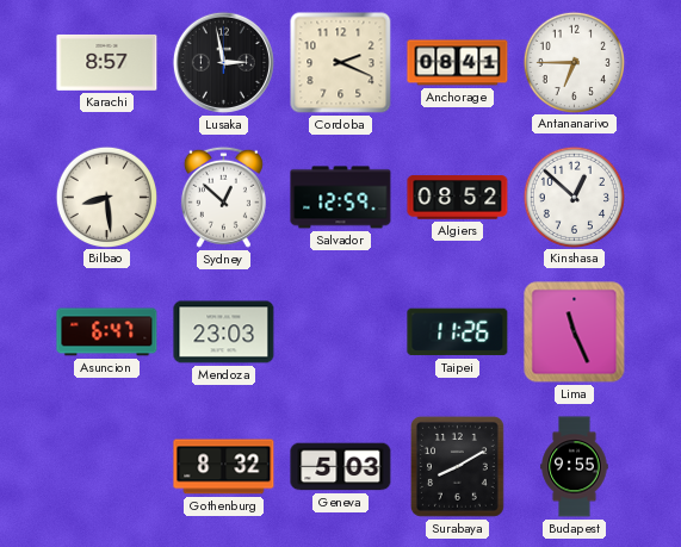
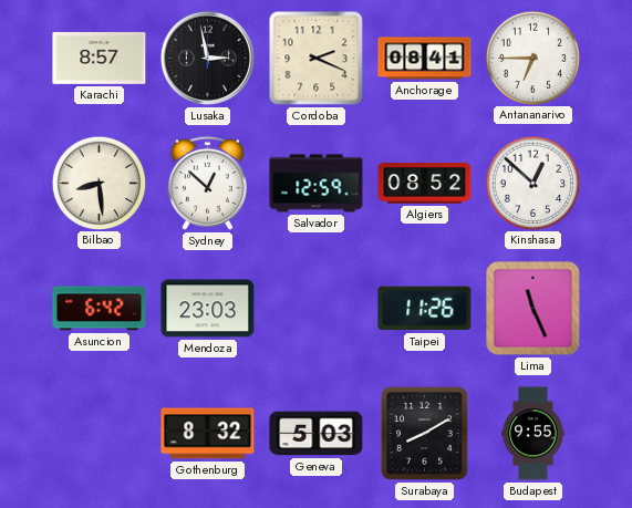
Asuncion: 6:47 -> 6:42
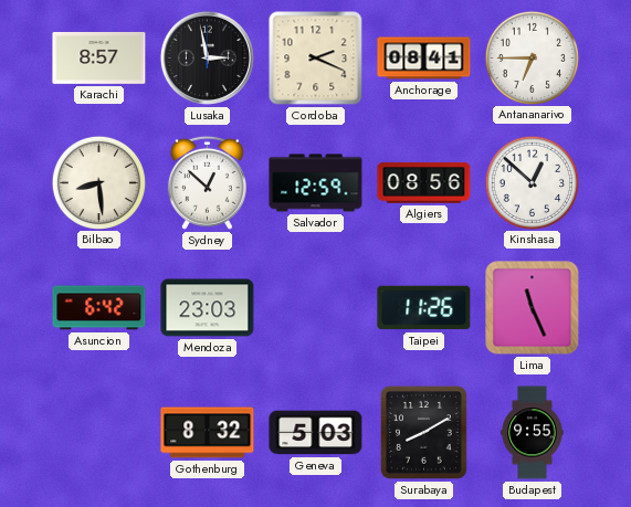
Algiers: 08:52 -> 08:56
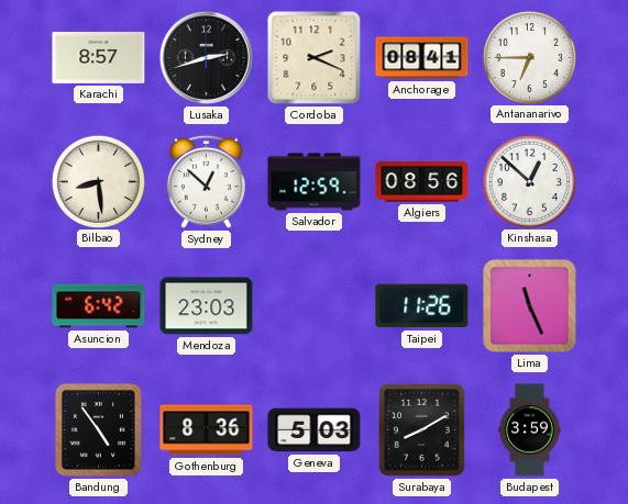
Lusaka: 2:58 -> 2:42
Bandung: none -> 4:54
Gothenburg: 8:32 -> 8:36
Budapest: 9:55 -> 3:59
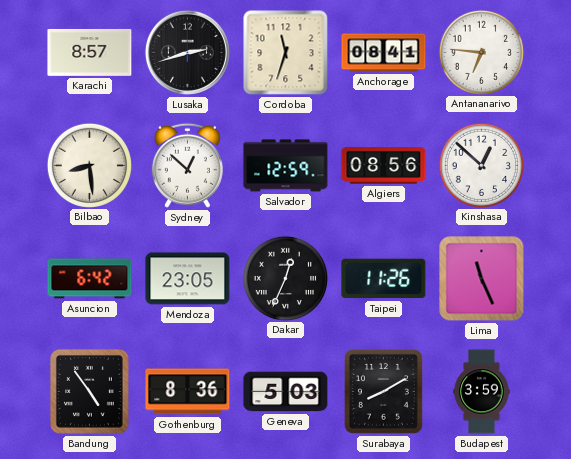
Cordoba: 2:19 -> 11:33
Antananarivo: 6:45 -> 6:46
Mendoza: 23:03 -> 23:05
Dakar: none -> 12:34
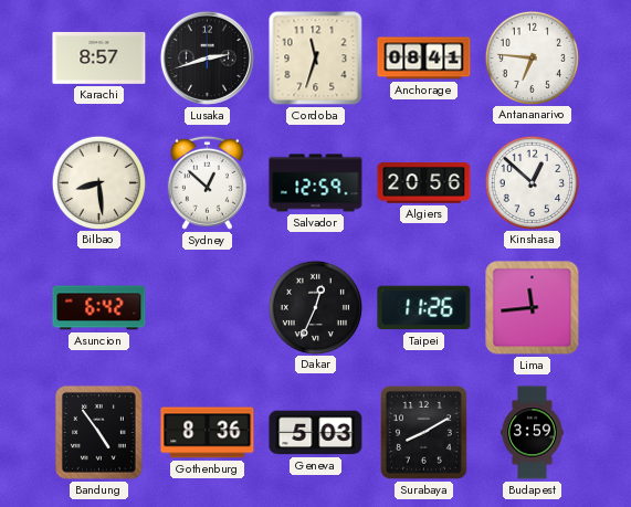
Algiers: 08:56 -> 20:56
Mendoza: 23:05 -> none
Lima: 11:26 -> 11:44
